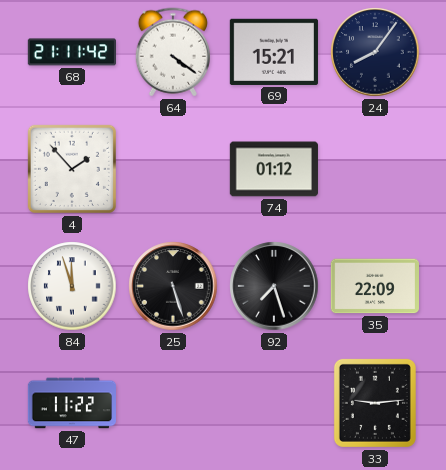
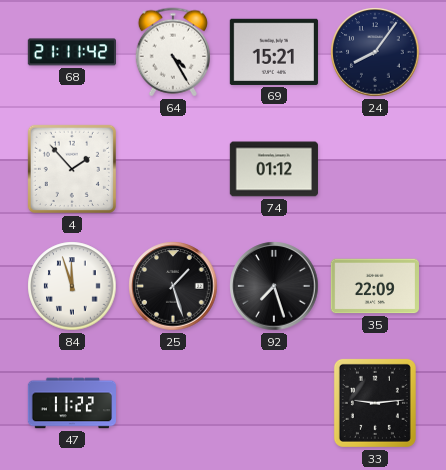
64: 4:21 -> 4:25
25: 5:27 -> 1:27
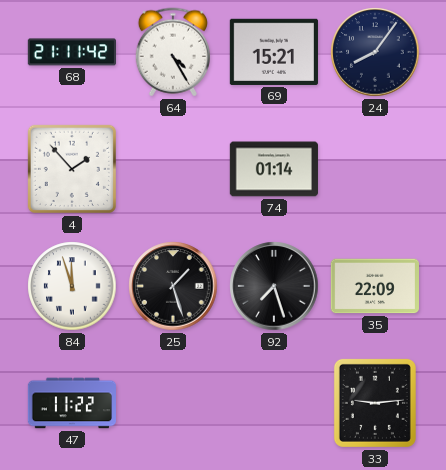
74: 01:12 -> 01:14
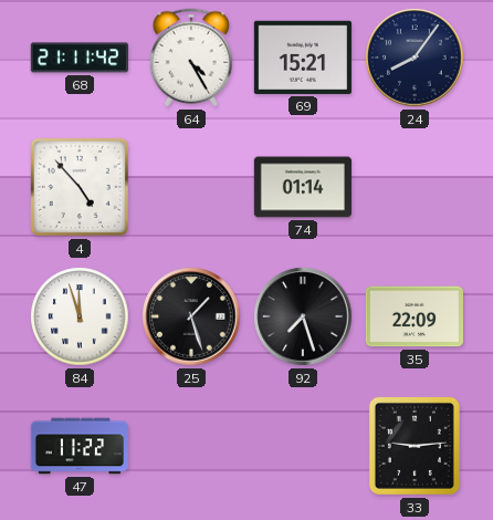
4: 1:53 -> 4:53
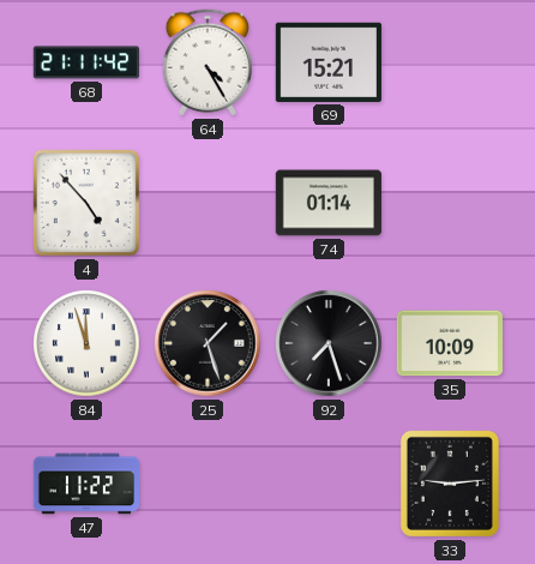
24: 8:06 -> none
35: 22:09 -> 10:09
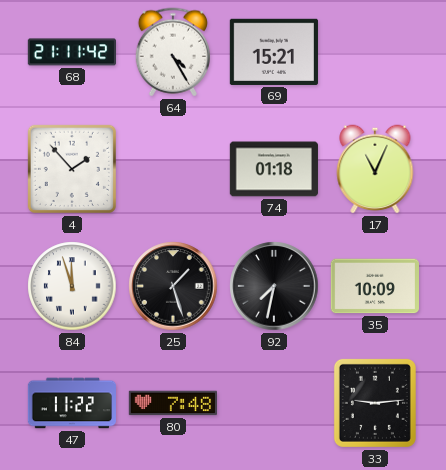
4: 4:53 -> 1:53
74: 01:14 -> 01:18
17: none -> 11:04
92: 7:27 -> 7:32
80: none -> 7:48
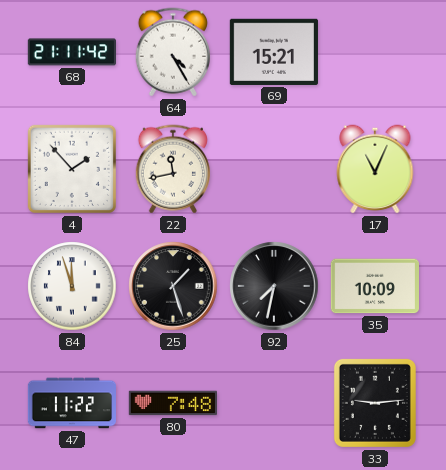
22: none -> 11:43
74: 01:18 -> none
